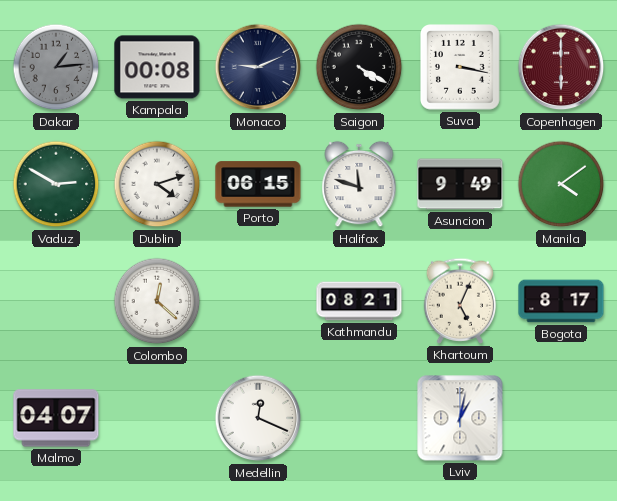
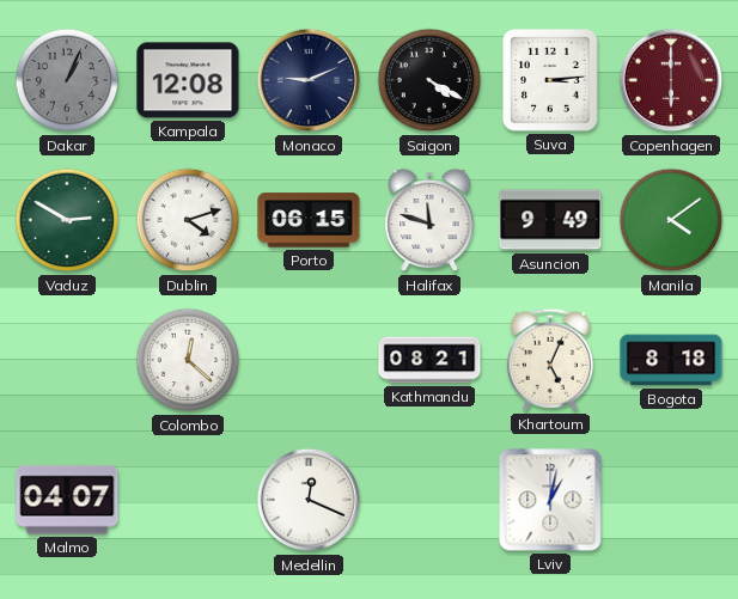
Dakar: 1:14 -> 1:04
Kampala: 00:08 -> 12:08
Suva: 3:17 -> 3:14
Bogota: 8:17 -> 8:18
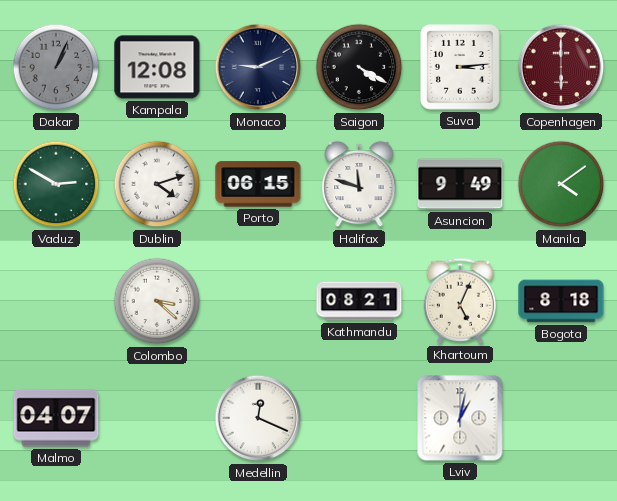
Colombo: 12:22 -> 3:22
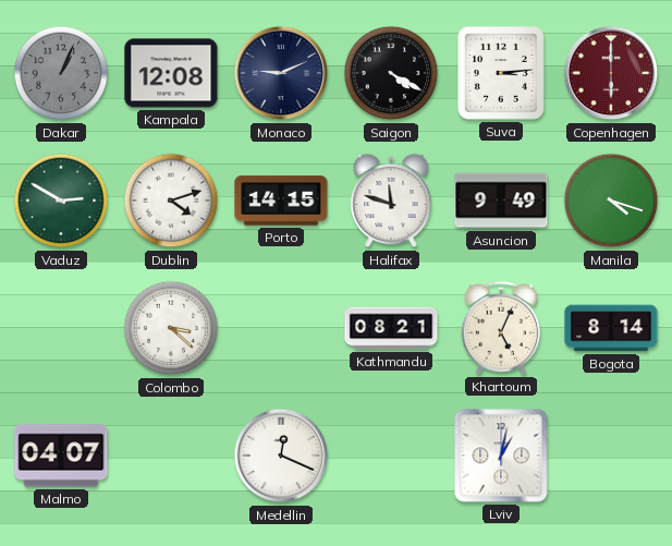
Porto: 06:15 -> 14:15
Manila: 4:09 -> 4:18
Bogota: 8:18 -> 8:14
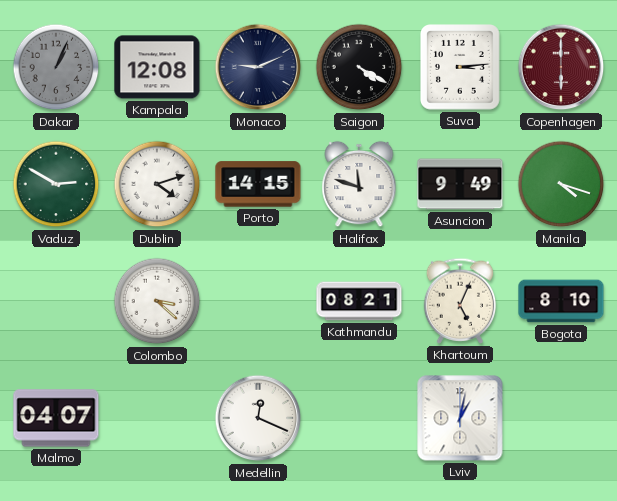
Bogota: 8:14 -> 8:10
